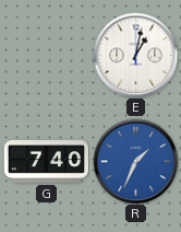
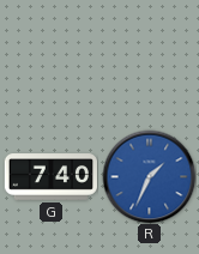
E: 1:02 -> none
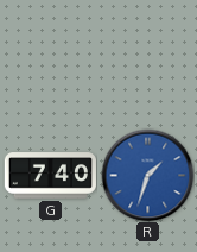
R: 1:34 -> 1:33
